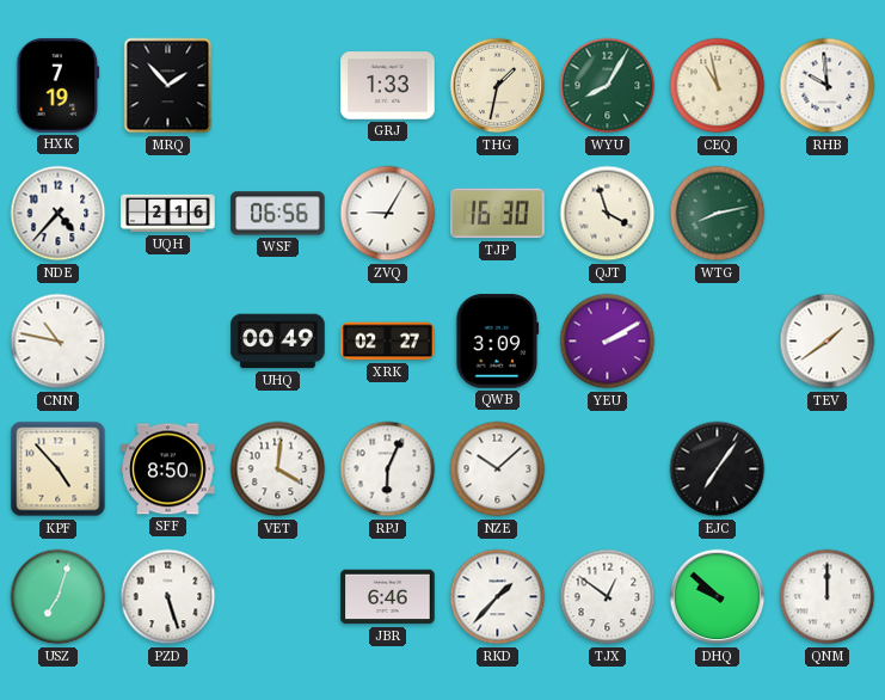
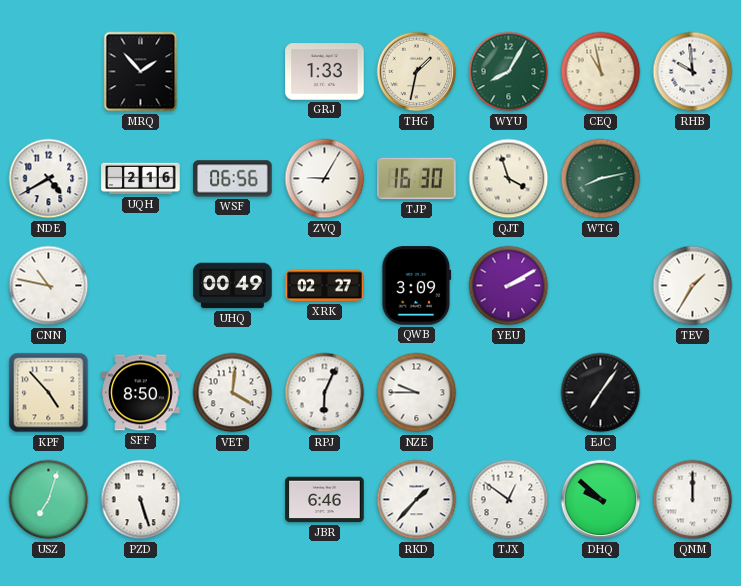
HXK: 7:19 -> none
NDE: 4:37 -> 4:40
TEV: 1:39 -> 1:35
NZE: 10:08 -> 9:45
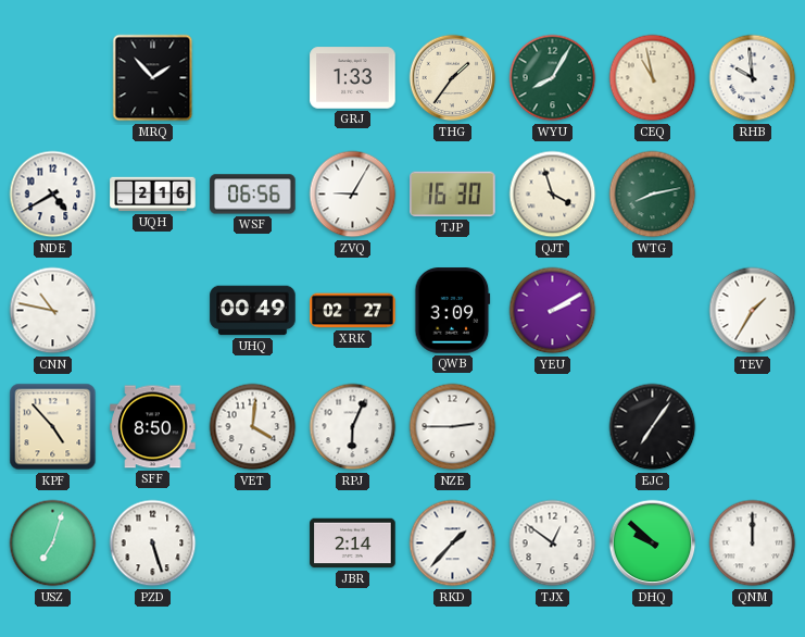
THG: 1:32 -> 1:36
NZE: 9:45 -> 2:45
JBR: 6:46 -> 2:14
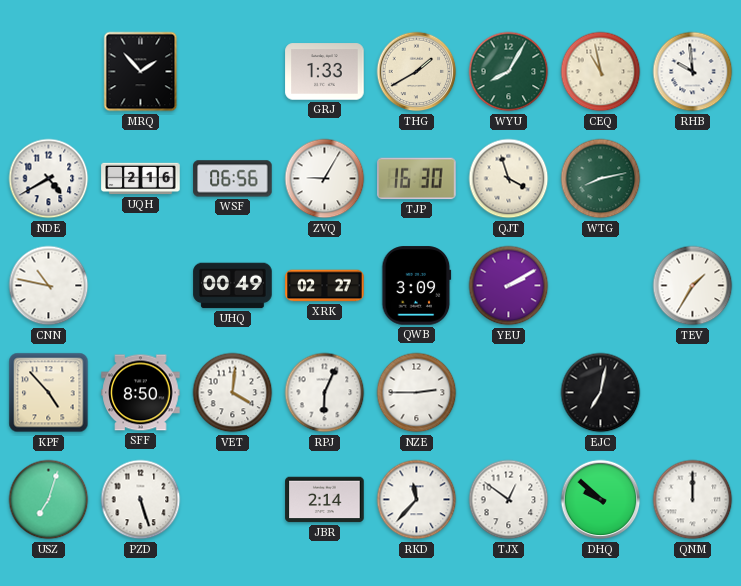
THG: 1:36 -> 1:40
EJC: 7:06 -> 7:02
RKD: 1:37 -> 11:37
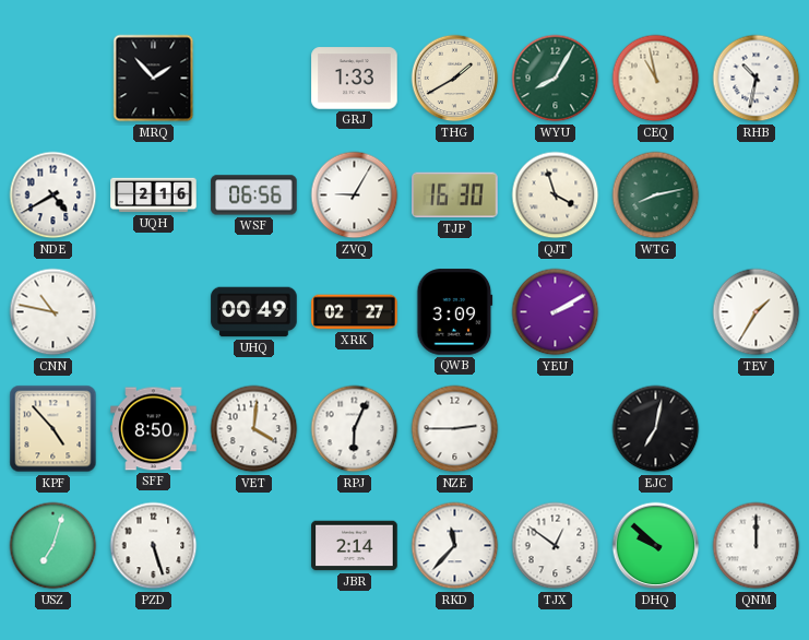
RHB: 9:59 -> 10:32
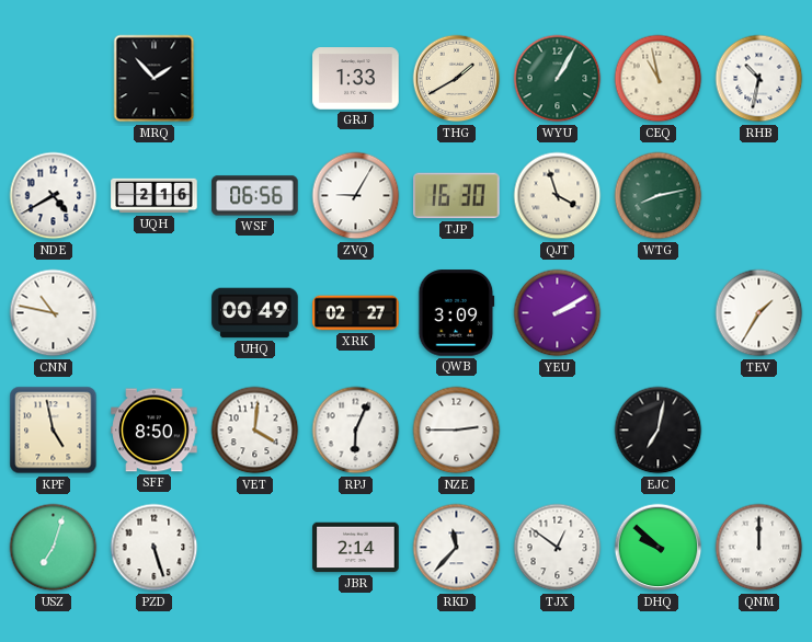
WYU: 8:05 -> 1:05
KPF: 4:53 -> 4:58
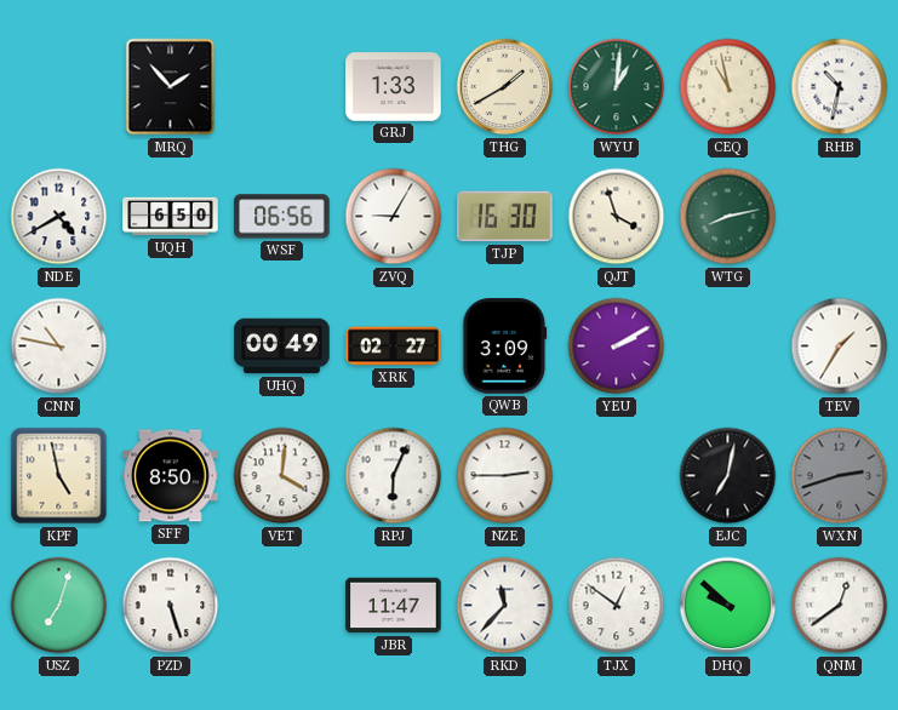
WYU: 1:05 -> 1:01
UQH: 2:16 -> 6:50
WXN: none -> 2:42
JBR: 2:14 -> 11:47
QNM: 12:00 -> 12:39
